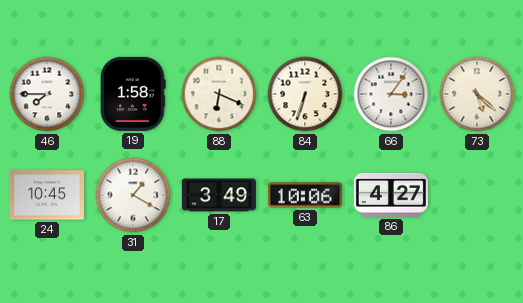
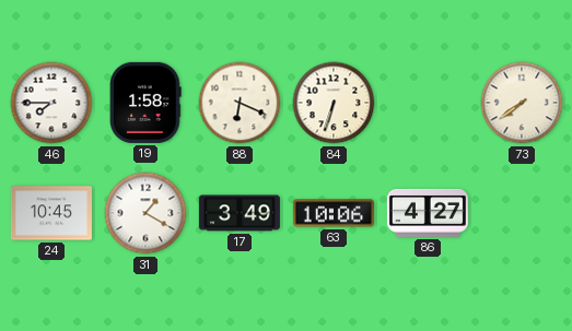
66: 3:06 -> none
73: 5:22 -> 7:39
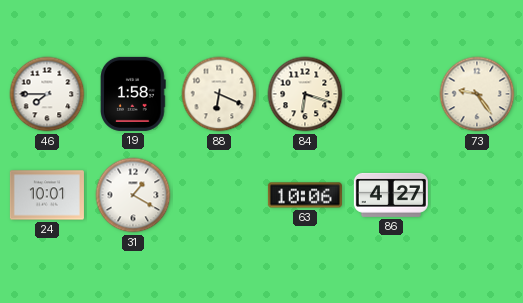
84: 6:33 -> 6:18
73: 7:39 -> 9:24
24: 10:45 -> 10:01
17: 3:49 -> none
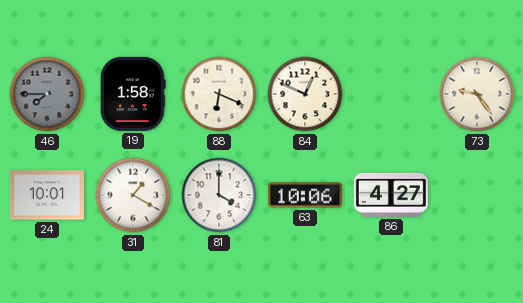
46 dial: white -> grey
84: 6:18 -> 12:49
81: none -> 4:00
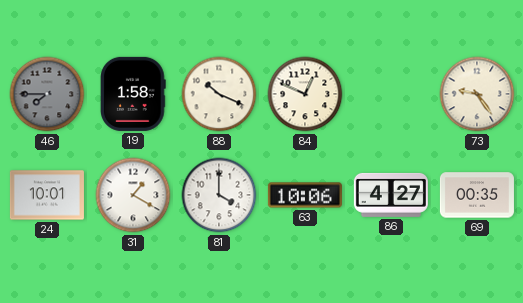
88: 6:19 -> 10:19
69: none -> 00:35
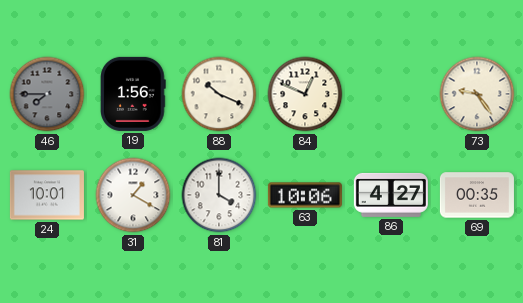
19: 1:58 -> 1:56
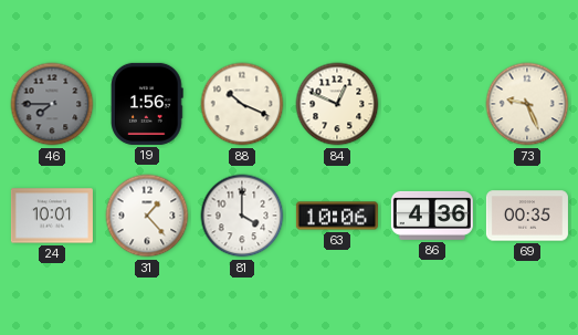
73: 9:24 -> 9:26
31: 1:20 -> 1:23
86: 4:27 -> 4:36
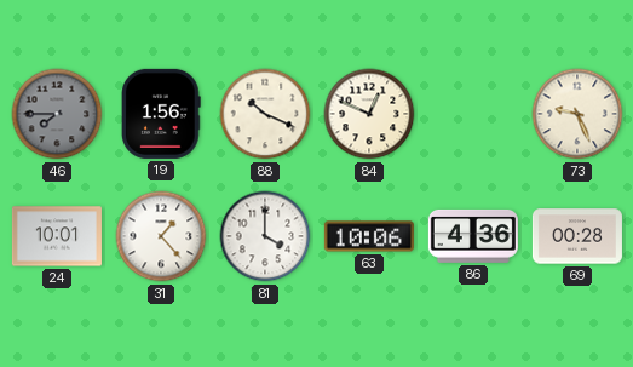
69: 00:35 -> 00:28
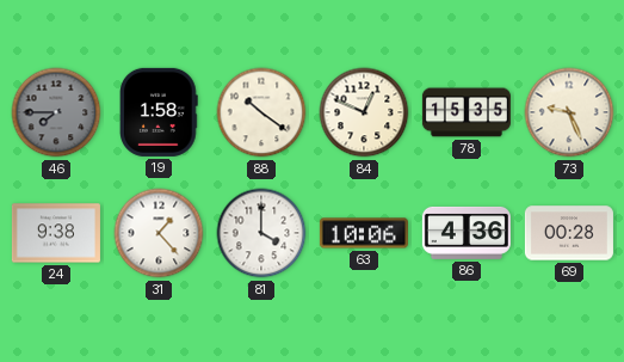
19: 1:56 -> 1:58
88: 10:19 -> 10:21
78: none -> 15:35
24: 10:01 -> 9:38
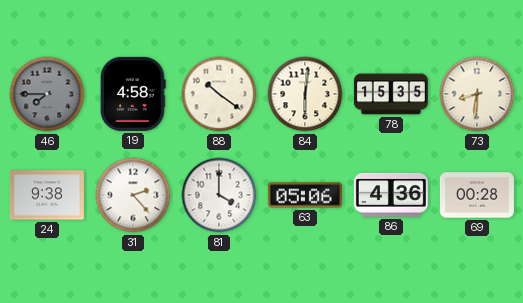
19: 1:58 -> 4:58
84: 12:49 -> 6:01
73: 9:26 -> 8:31
31: 1:23 -> 2:23
63: 10:06 -> 05:06
